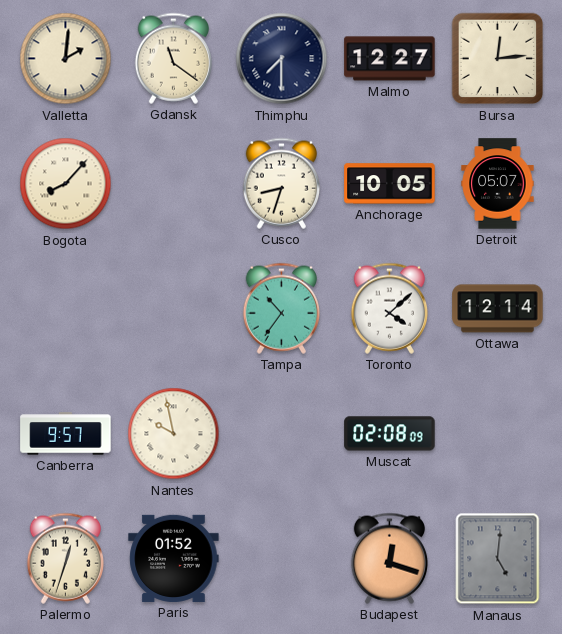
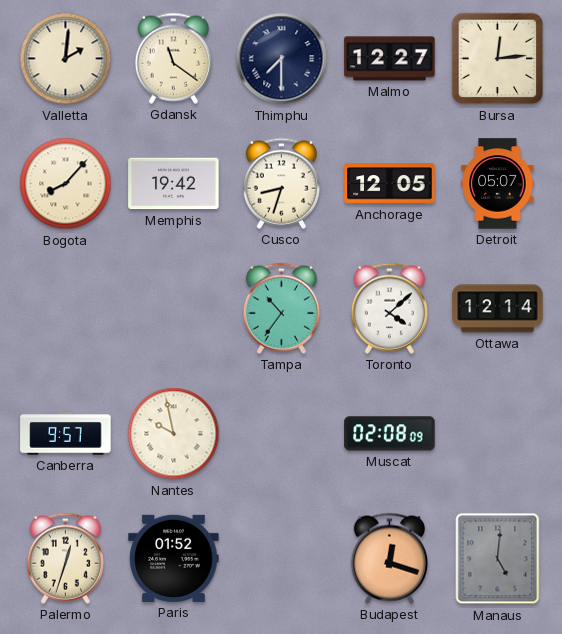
Memphis: none -> 19:42
Anchorage: 10:05 -> 12:05
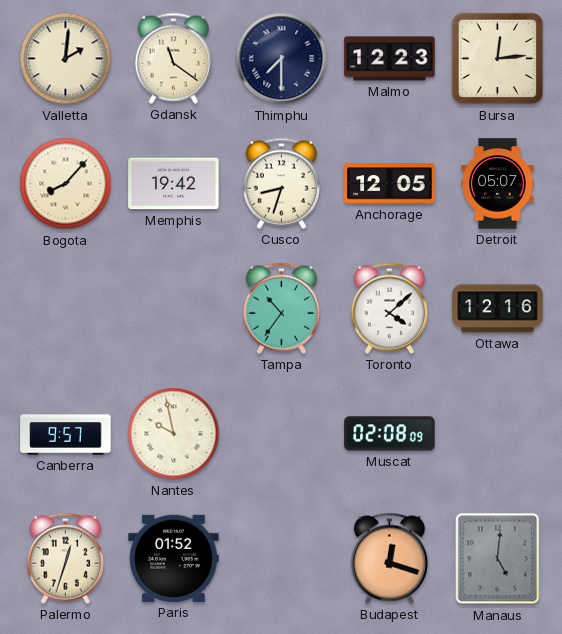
Malmo: 12:27 -> 12:23
Ottawa: 12:14 -> 12:16
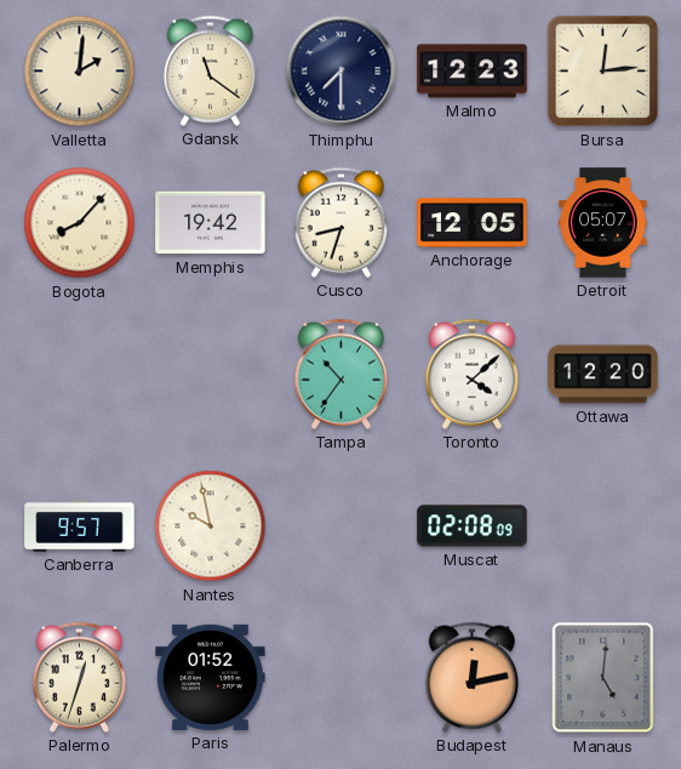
Ottawa: 12:16 -> 12:20
Budapest: 12:18 -> 12:13
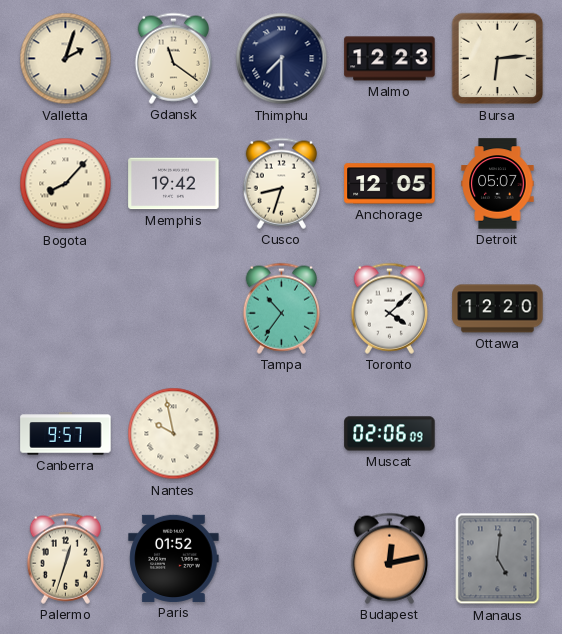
Valletta: 2:01 -> 2:03
Bursa: 12:14 -> 6:14
Muscat: 02:08 -> 02:06
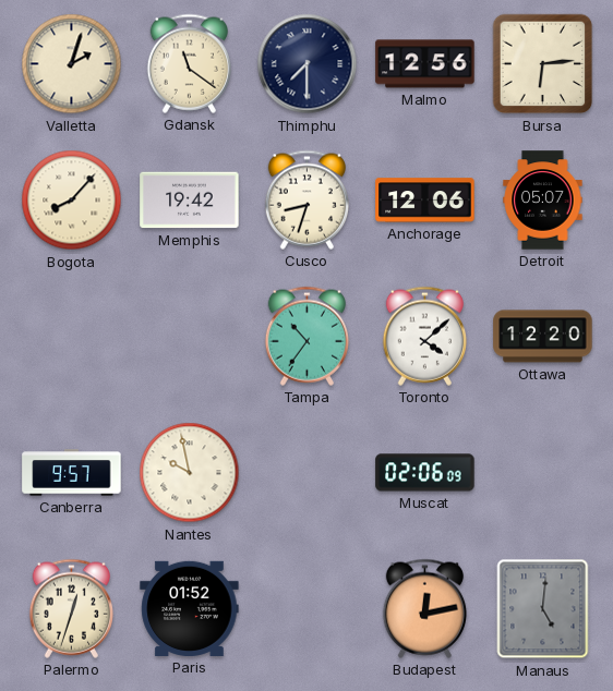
Malmo: 12:23 -> 12:56
Anchorage: 12:05 -> 12:06
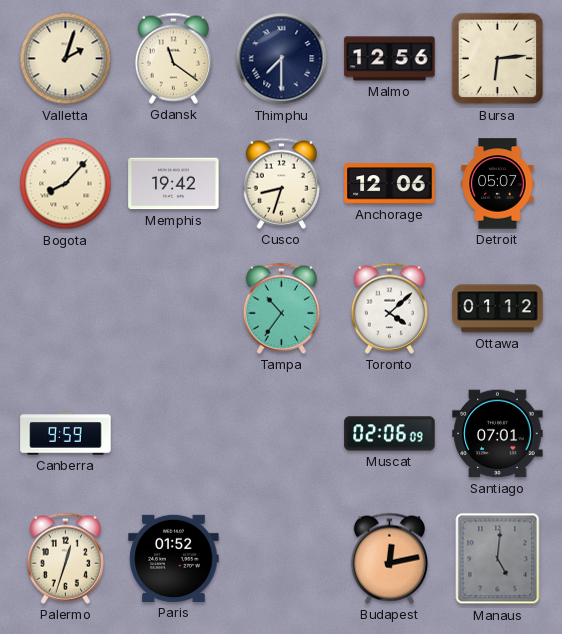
Ottawa: 12:20 -> 01:12
Canberra: 9:57 -> 9:59
Nantes: 9:58 -> none
Santiago: none -> 07:01
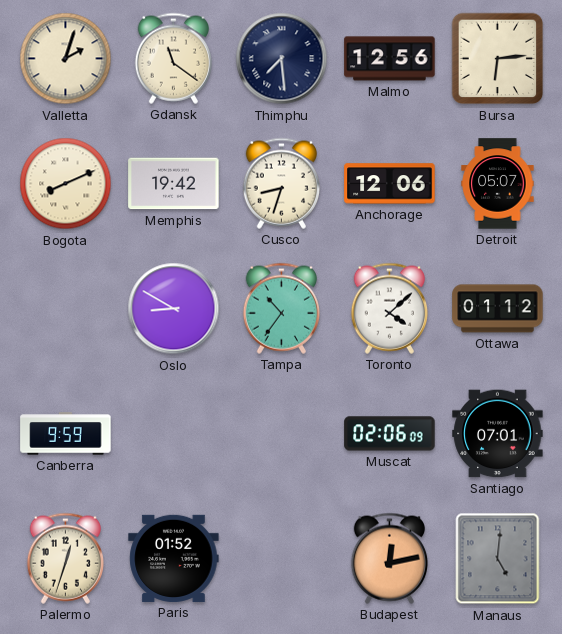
Thimphu: 7:30 -> 7:29
Bogota: 8:07 -> 8:11
Oslo: none -> 8:50
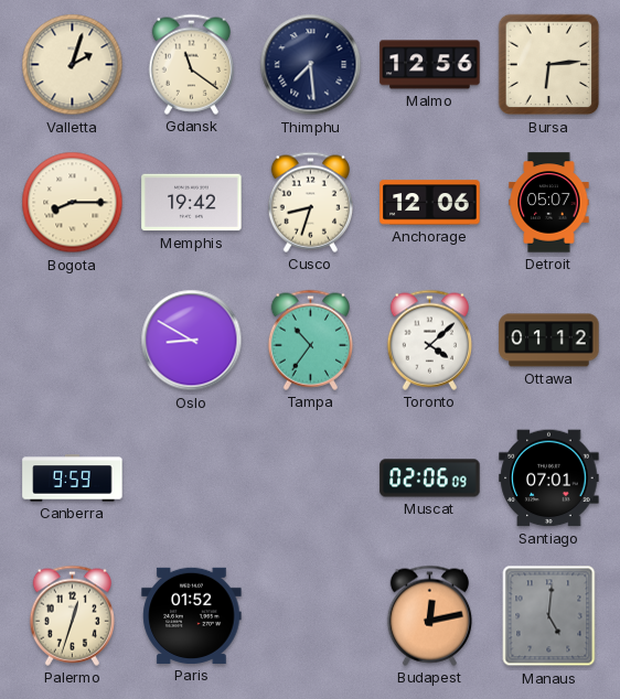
Bogota: 8:11 -> 8:15
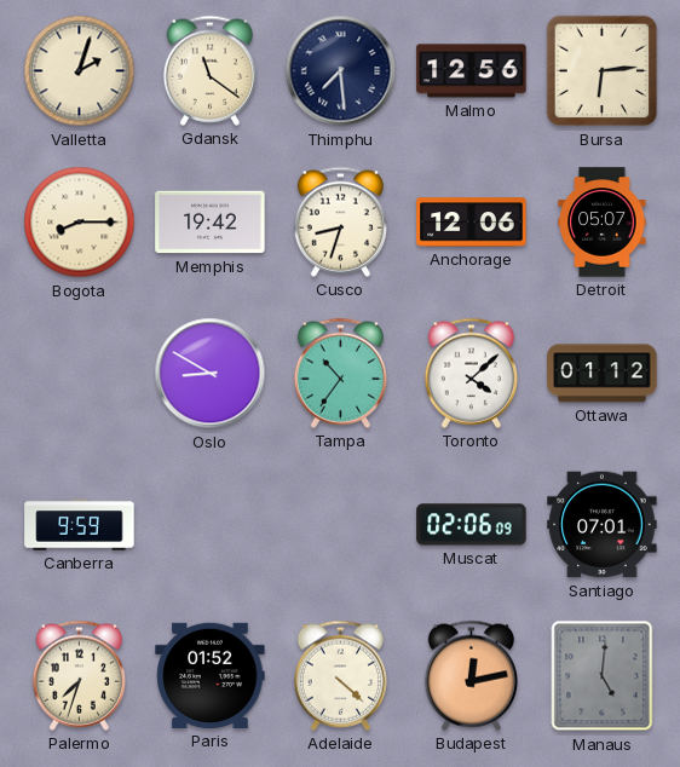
Palermo: 12:33 -> 7:33
Adelaide: none -> 4:22
